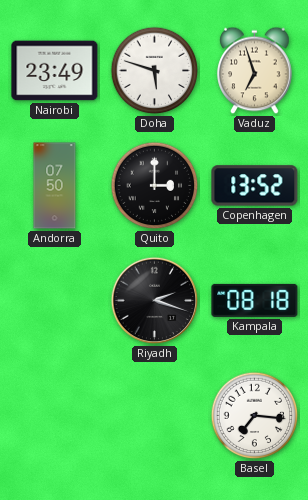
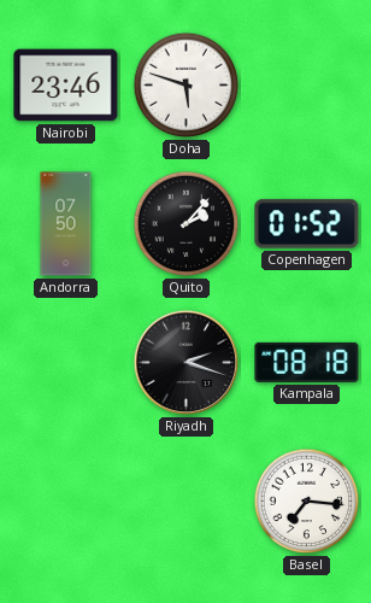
Nairobi: 23:49 -> 23:46
Vaduz: 6:57 -> none
Quito: 3:00 -> 2:07
Copenhagen: 13:52 -> 01:52
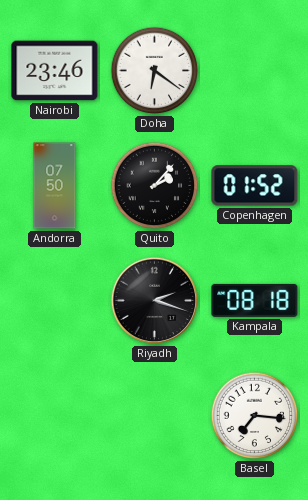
Doha: 5:48 -> 6:21
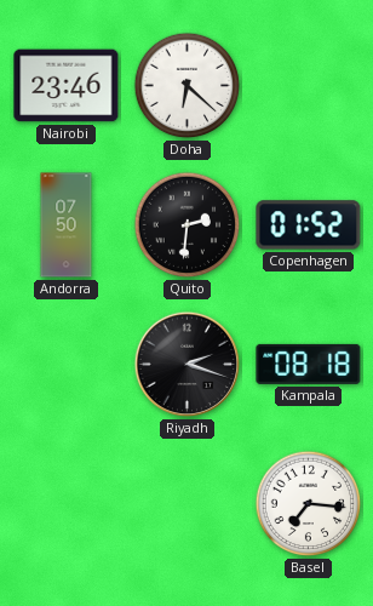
Doha: 6:21 -> 6:22
Quito: 2:07 -> 2:31
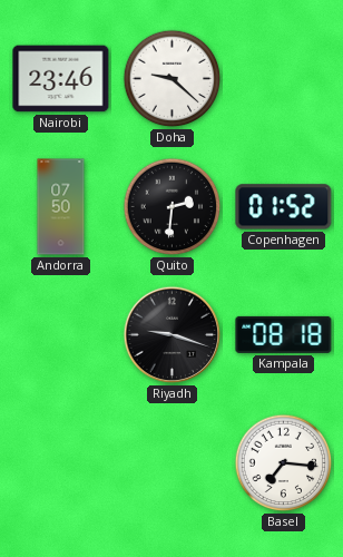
Doha: 6:22 -> 9:22
Riyadh: 2:18 -> 9:18
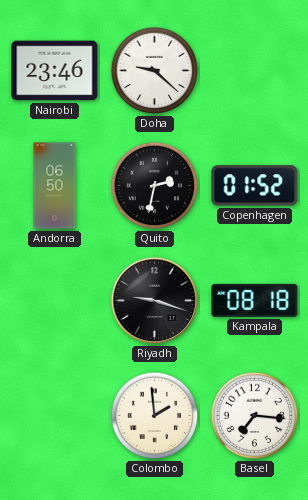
Andorra: 07:50 -> 06:50
Quito: 2:31 -> 2:32
Colombo: none -> 1:59
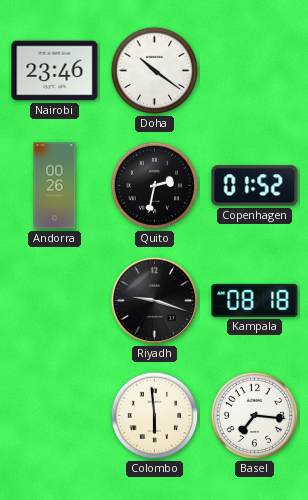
Doha: 9:22 -> 10:21
Andorra: 06:50 -> 00:26
Colombo: 1:59 -> 5:59
